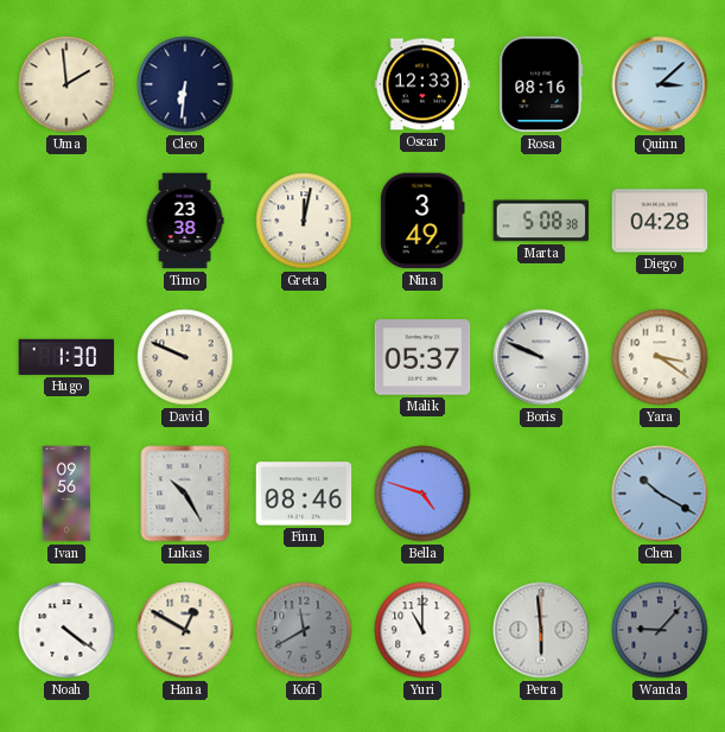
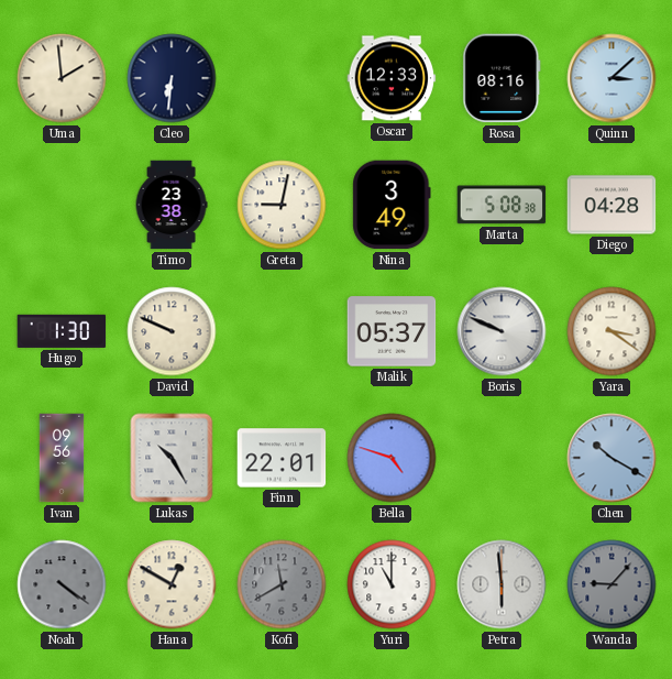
Greta: 12:02 -> 9:02
Finn: 08:46 -> 22:01
Noah dial: white -> grey
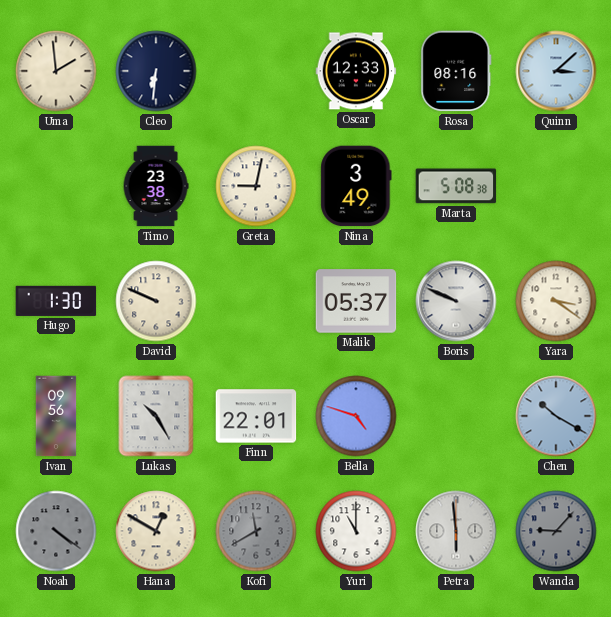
Diego: 04:28 -> none
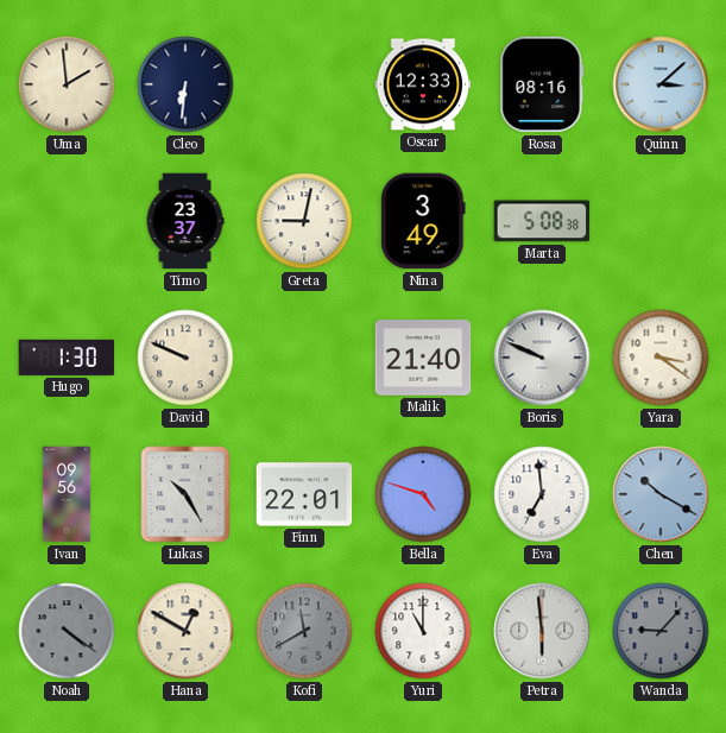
Timo: 23:38 -> 23:37
Malik: 05:37 -> 21:40
Eva: none -> 6:59
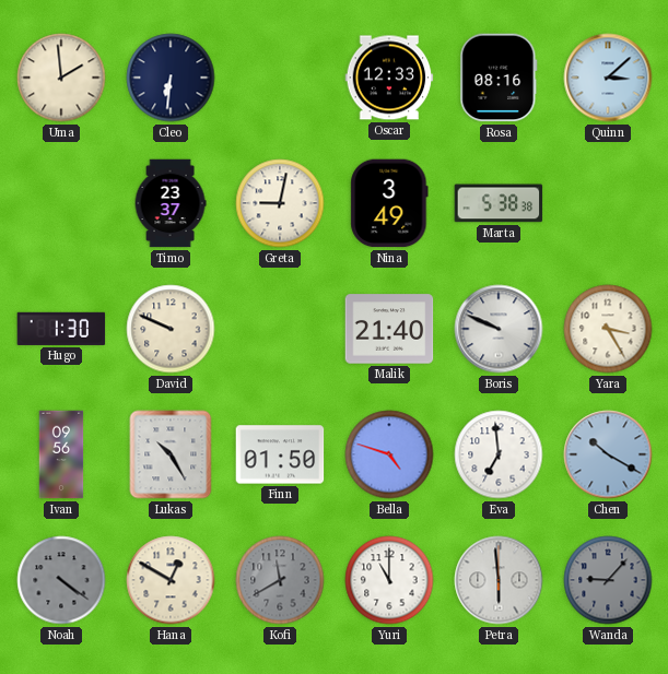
Marta: 5:08 -> 5:38
Yara: 3:21 -> 3:25
Finn: 22:01 -> 01:50
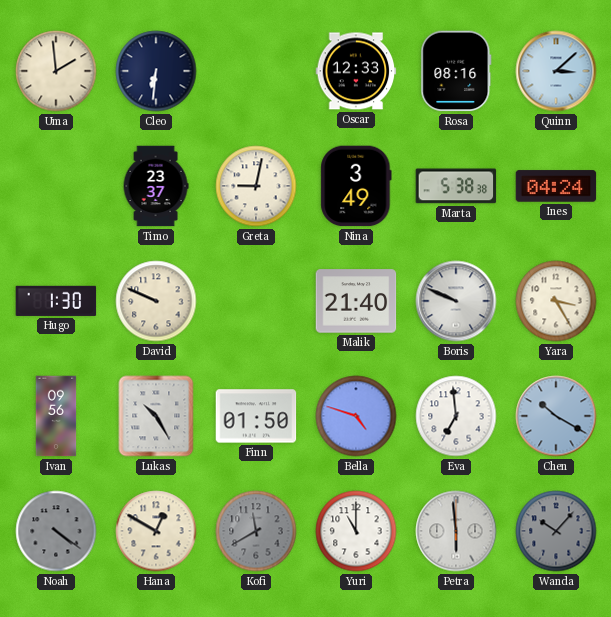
Ines: none -> 04:24
Wanda: 9:07 -> 10:07
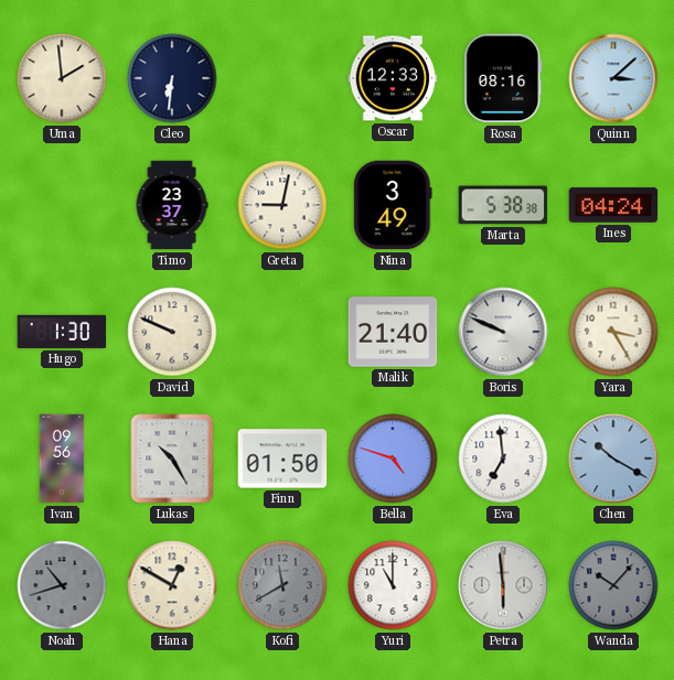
Noah: 4:21 -> 10:42
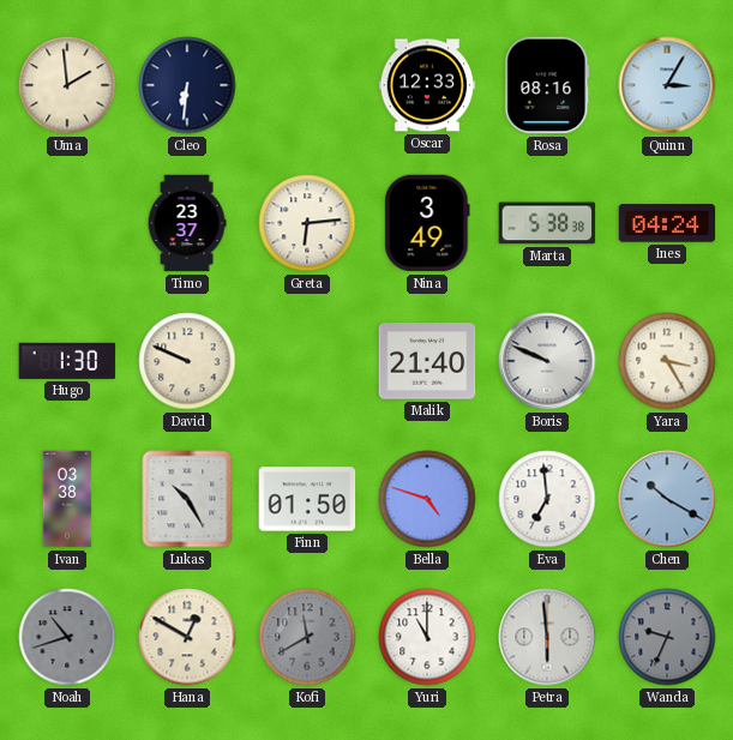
Quinn: 3:08 -> 3:05
Greta: 9:02 -> 6:14
Ivan: 09:56 -> 03:38
Wanda: 10:07 -> 9:34
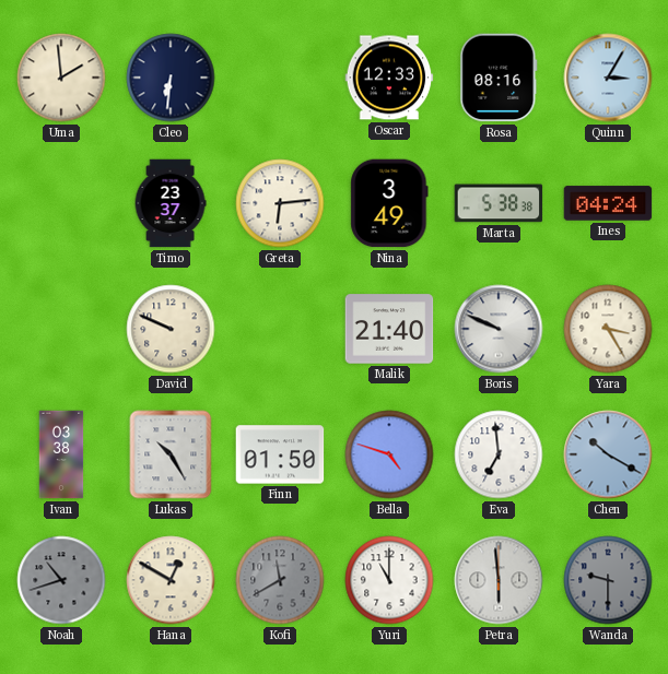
Hugo: 1:30 -> none
Wanda: 9:34 -> 9:30
